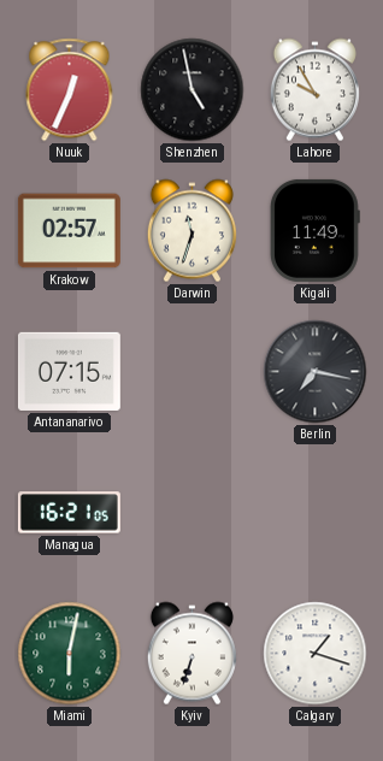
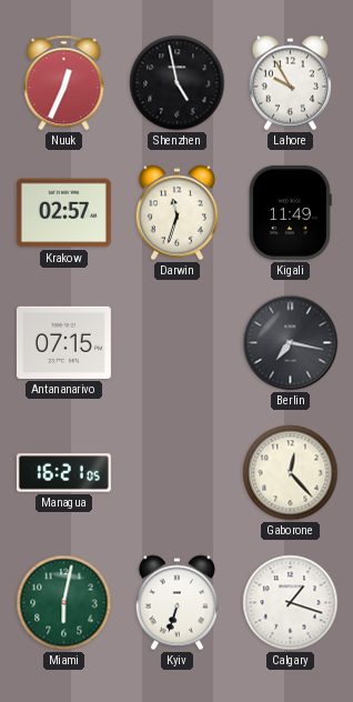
Gaborone: none -> 12:23
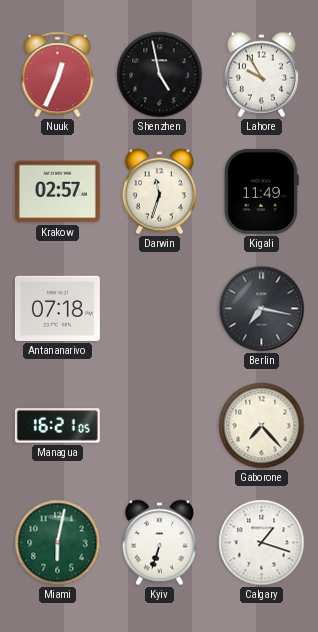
Antananarivo: 07:15 -> 07:18
Gaborone: 12:23 -> 7:23
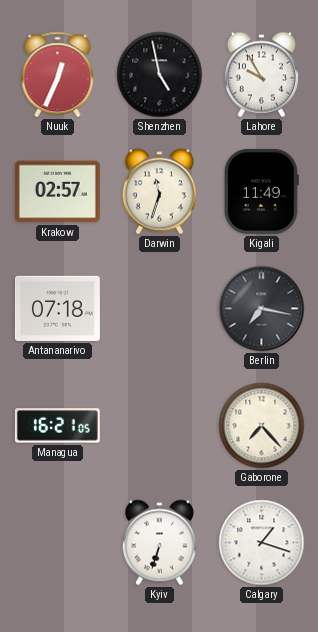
Miami: 6:02 -> none
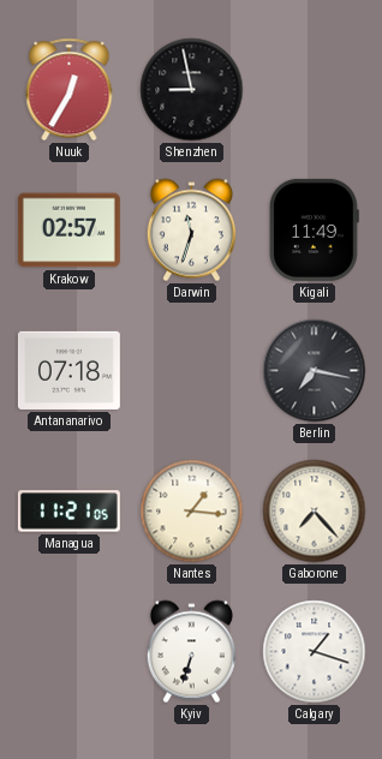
Nuuk: 12:34 -> 12:35
Shenzhen: 4:58 -> 8:58
Lahore: 9:55 -> none
Managua: 16:21 -> 11:21
Nantes: none -> 1:16
